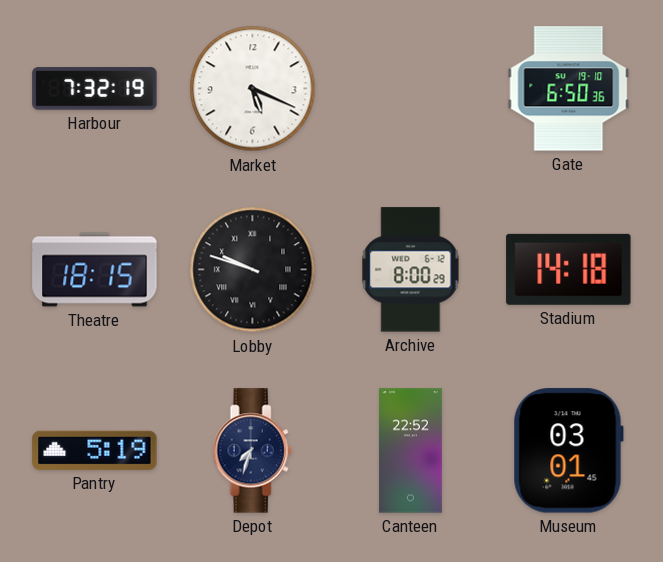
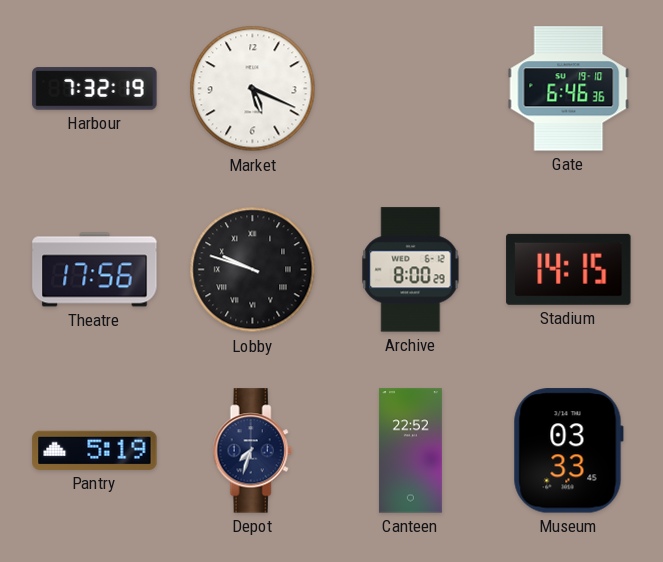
Gate: 6:50 -> 6:46
Theatre: 18:15 -> 17:56
Stadium: 14:18 -> 14:15
Museum: 03:01 -> 03:33
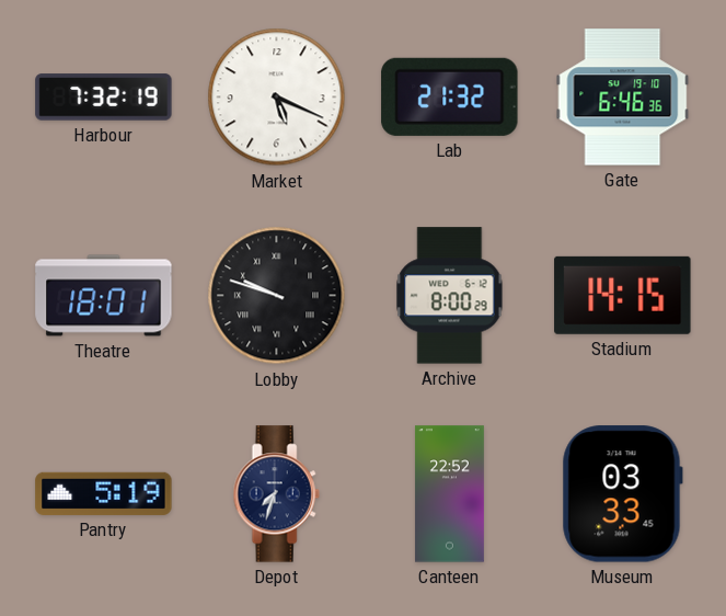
Lab: none -> 21:32
Theatre: 17:56 -> 18:01
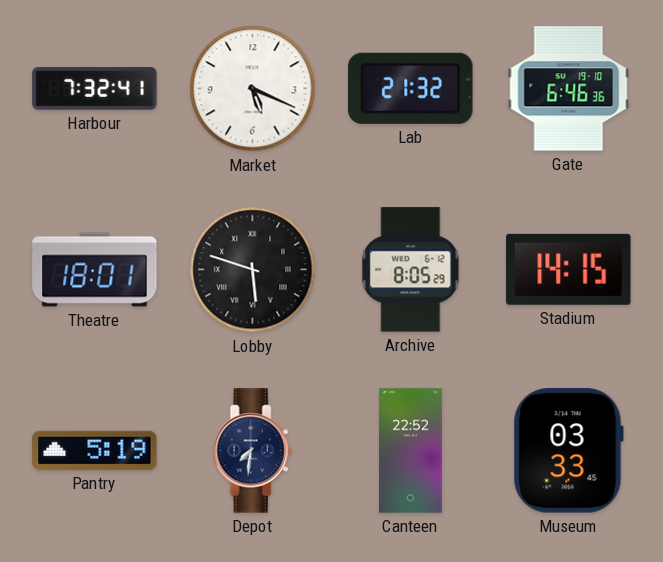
Harbour: 7:32:19 -> 7:32:41
Lobby: 9:48 -> 5:48
Archive: 8:00 -> 8:05
Depot: 7:33 -> 7:31
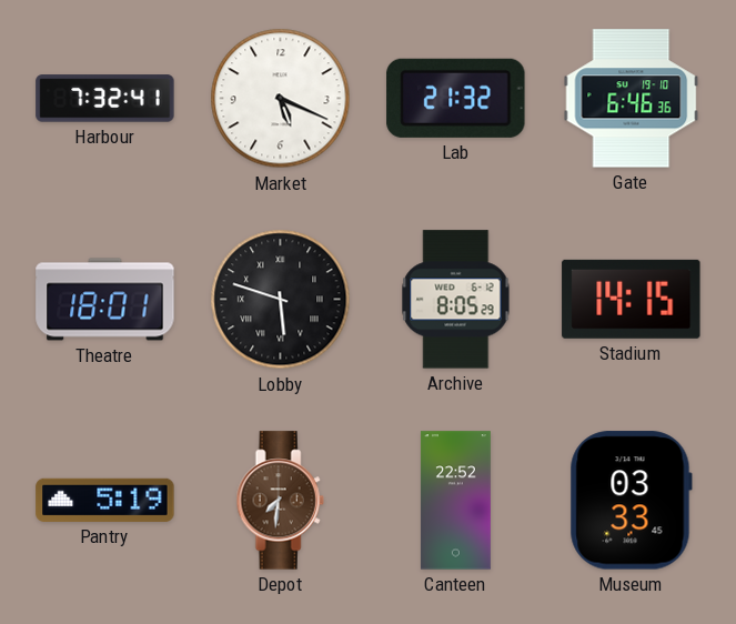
Depot dial: navy -> brown
